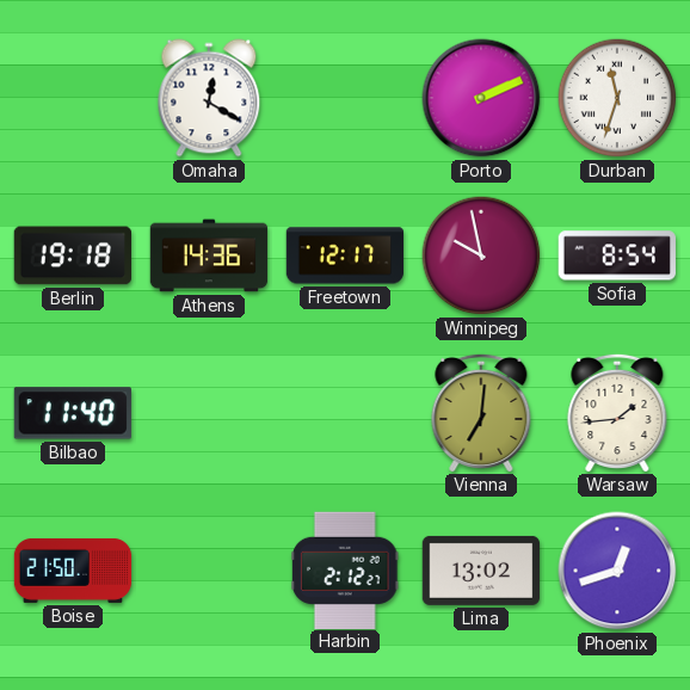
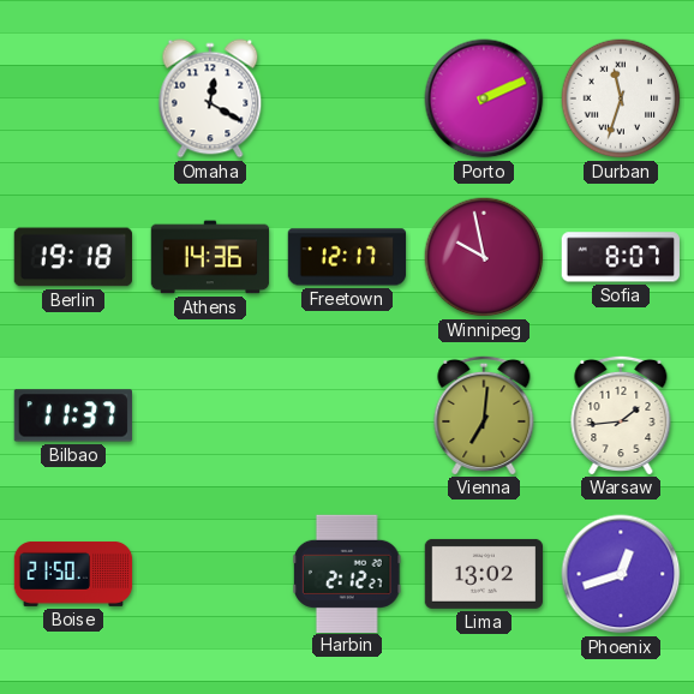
Sofia: 8:54 -> 8:07
Bilbao: 11:40 -> 11:37
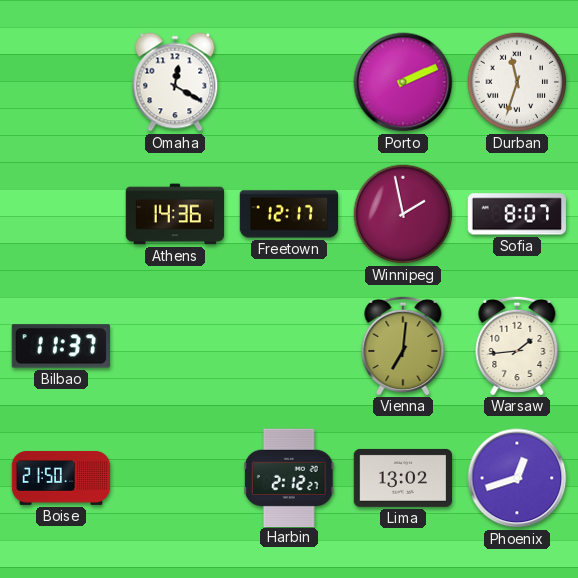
Berlin: 19:18 -> none
Winnipeg: 9:58 -> 1:58
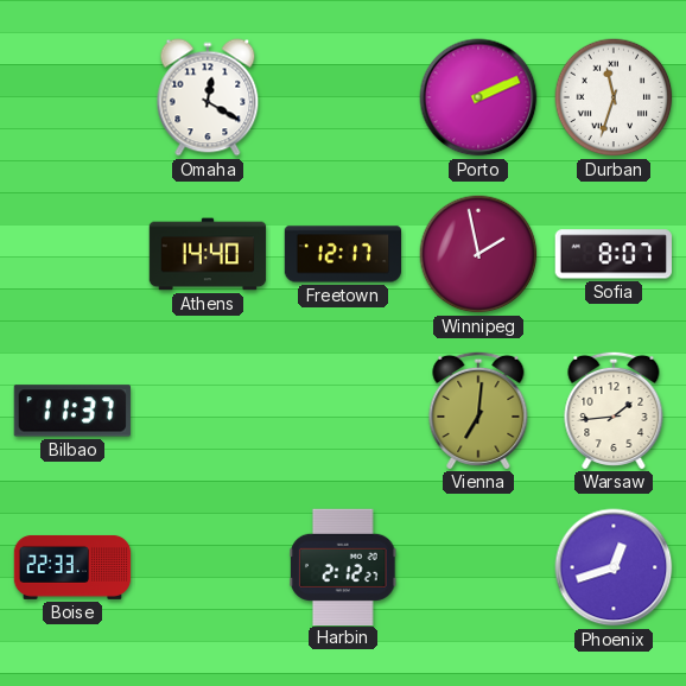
Athens: 14:36 -> 14:40
Boise: 21:50 -> 22:33
Lima: 13:02 -> none
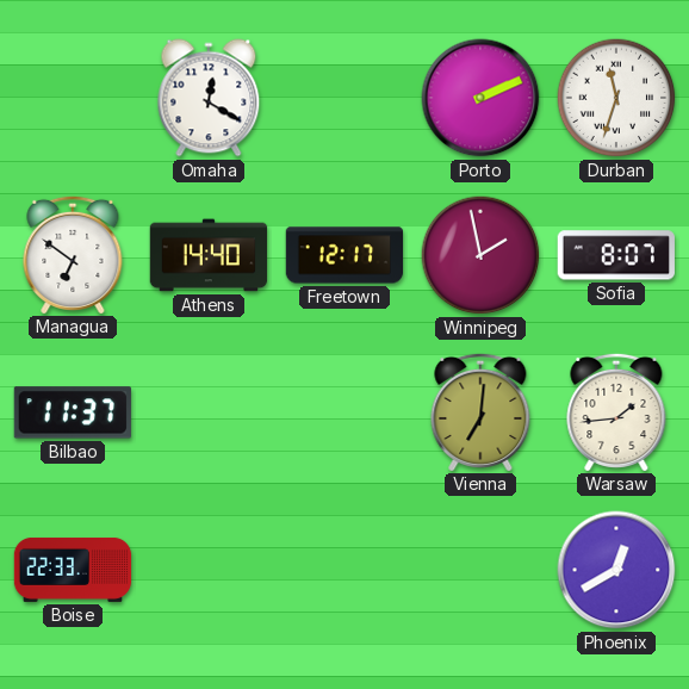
Managua: none -> 6:51
Harbin: 2:12 -> none
Phoenix: 12:42 -> 12:40
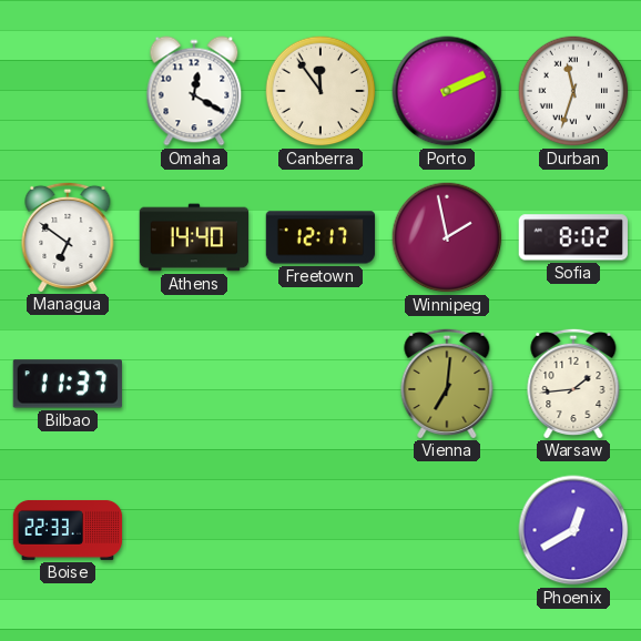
Canberra: none -> 11:54
Sofia: 8:07 -> 8:02
